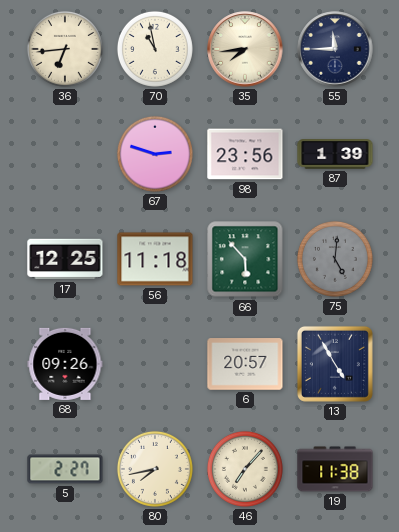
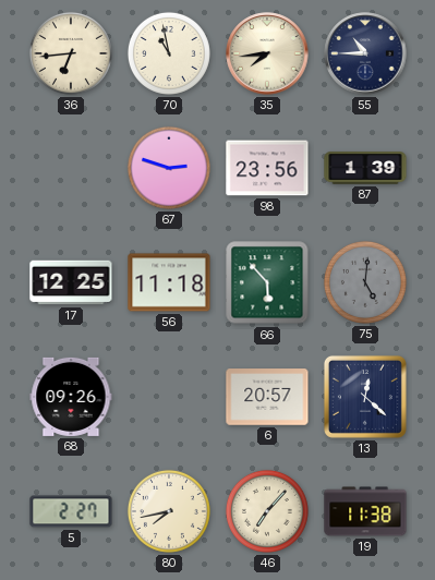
55: 11:45 -> 10:45
13: 4:55 -> 12:22
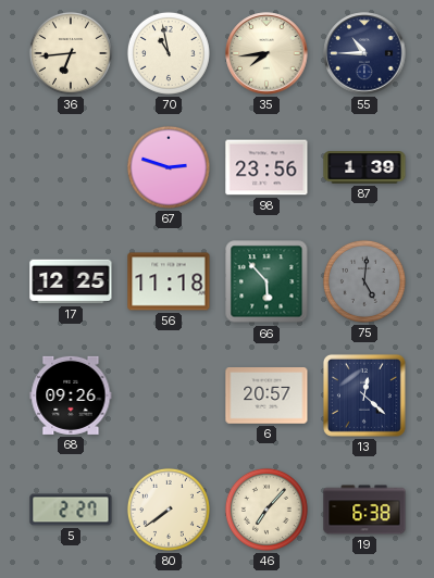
80: 7:43 -> 7:39
19: 11:38 -> 6:38
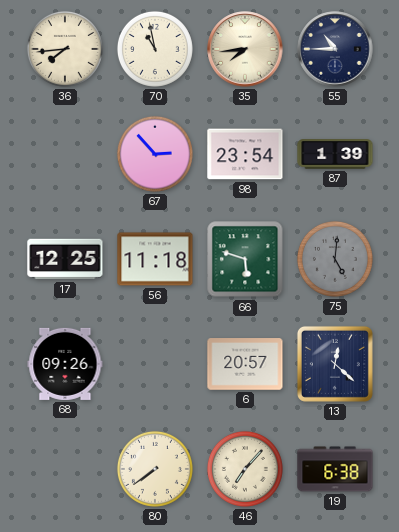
36: 6:44 -> 7:44
67: 2:48 -> 2:53
98: 23:56 -> 23:54
66: 5:53 -> 5:48
5: 2:27 -> none
